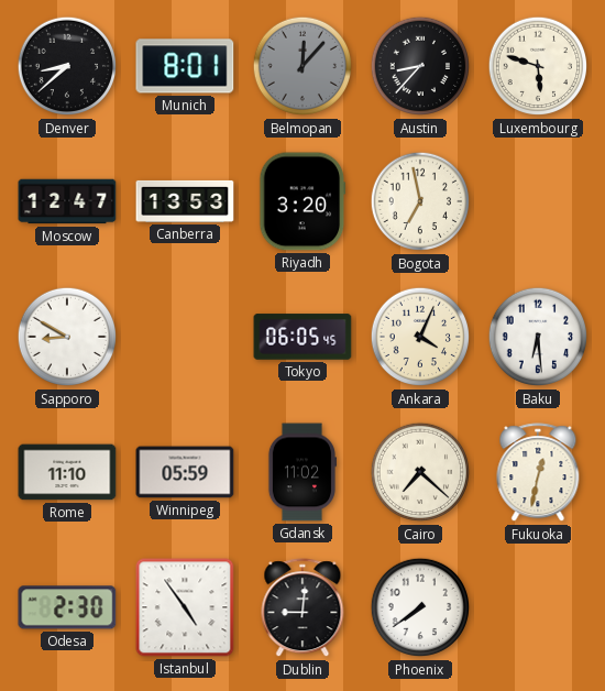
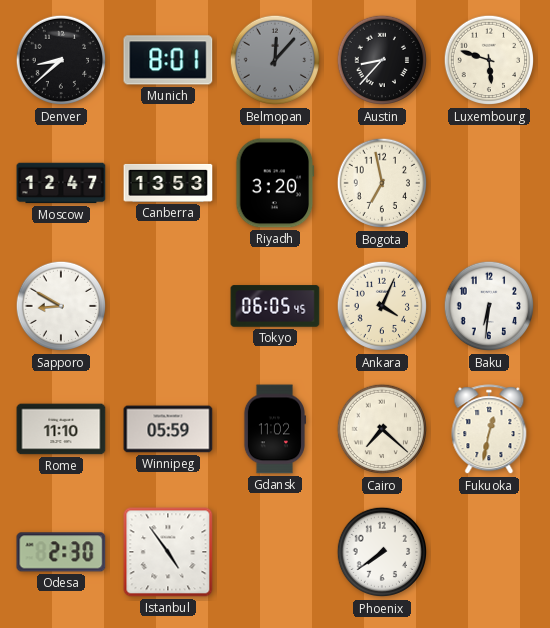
Baku: 6:29 -> 6:31
Dublin: 9:01 -> none
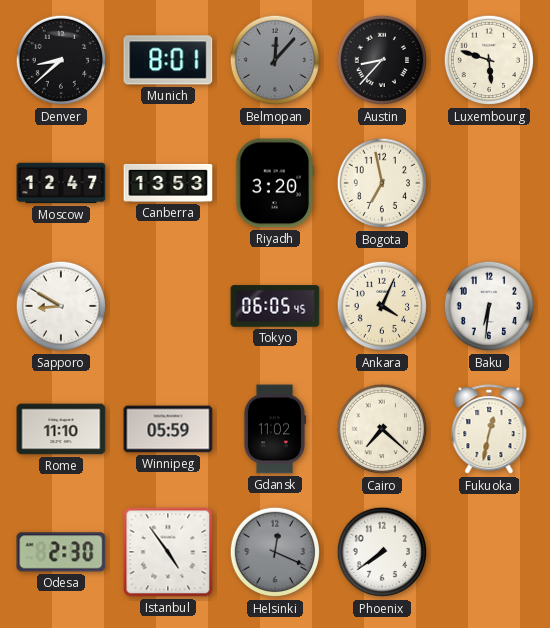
Helsinki: none -> 12:19
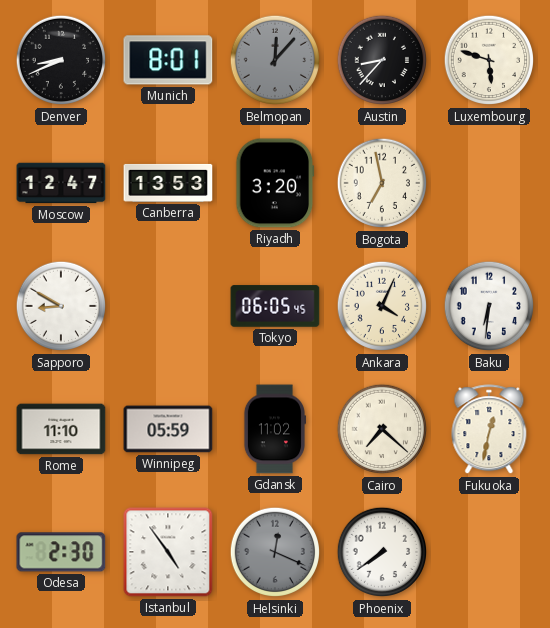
Denver: 8:38 -> 8:41
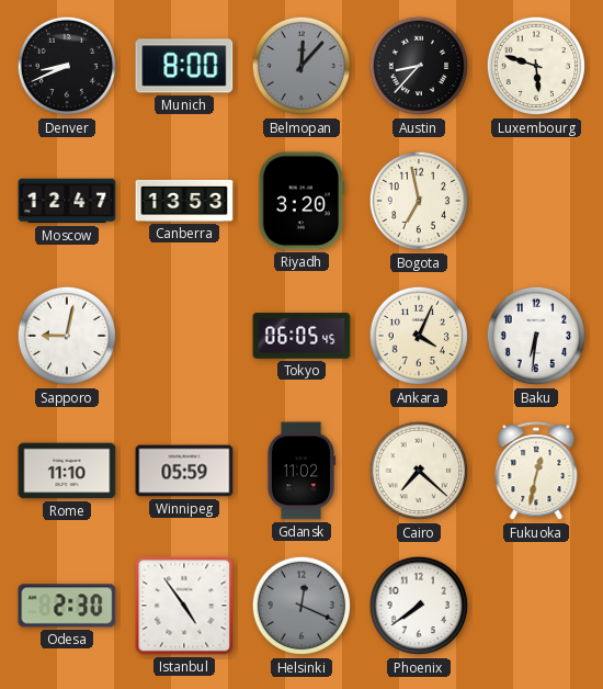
Munich: 8:01 -> 8:00
Sapporo: 8:50 -> 9:02
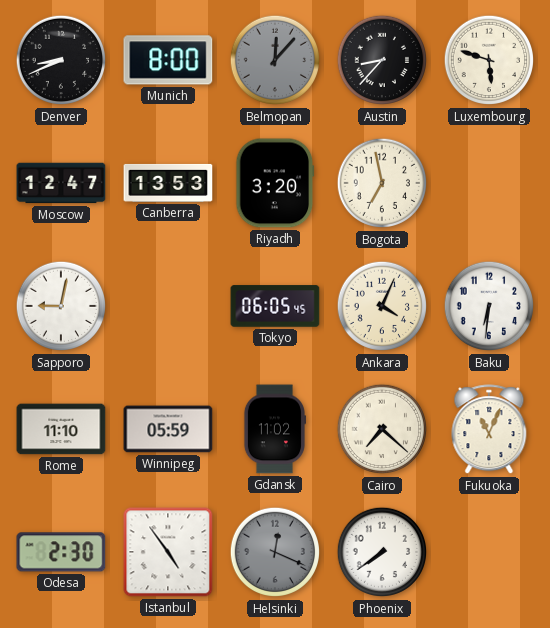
Fukuoka: 12:32 -> 11:04
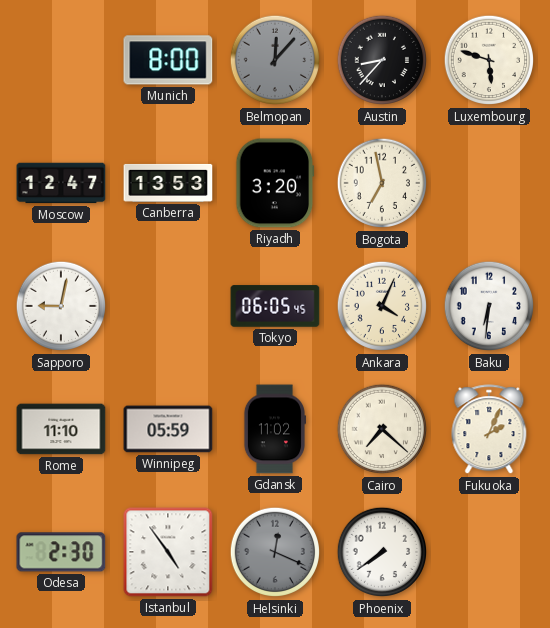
Denver: 8:41 -> none
Fukuoka: 11:04 -> 2:04
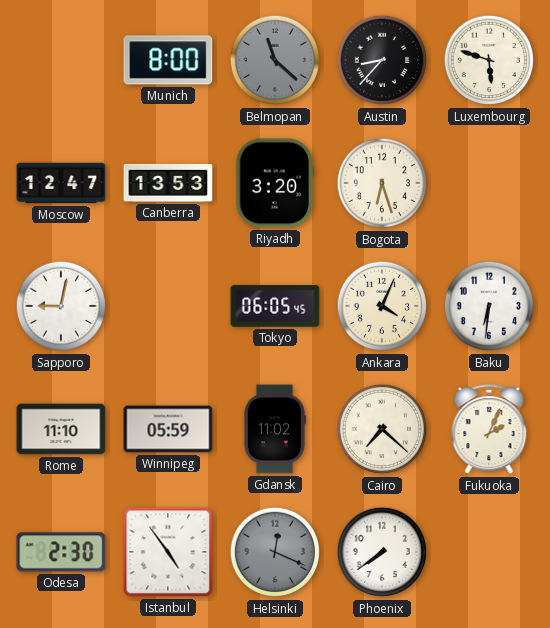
Belmopan: 12:07 -> 11:22
Bogota: 6:58 -> 6:27
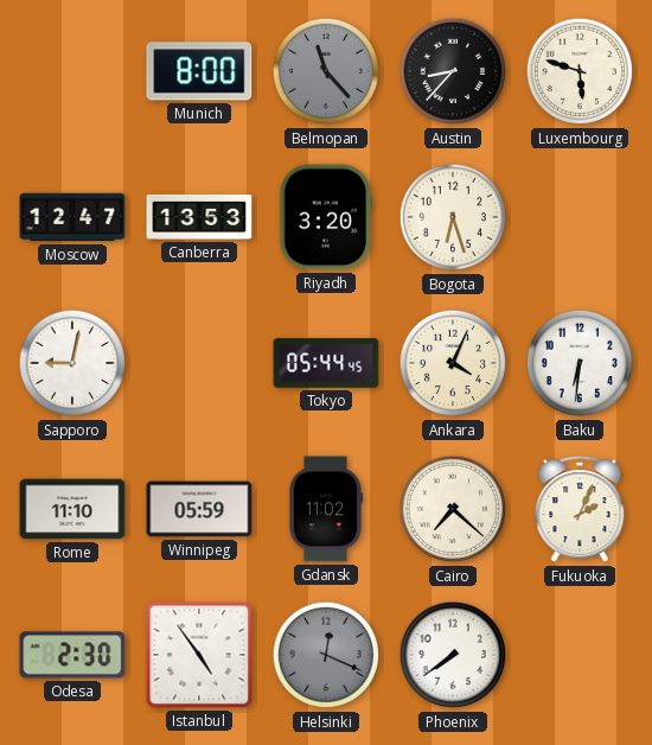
Belmopan: 11:22 -> 11:23
Tokyo: 06:05 -> 05:44
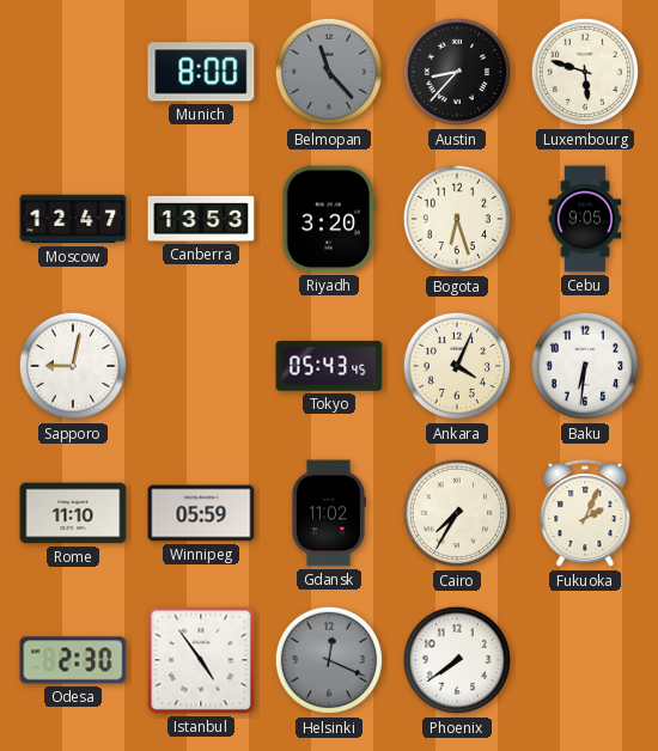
Cebu: none -> 9:05
Tokyo: 05:44 -> 05:43
Cairo: 7:22 -> 7:35
